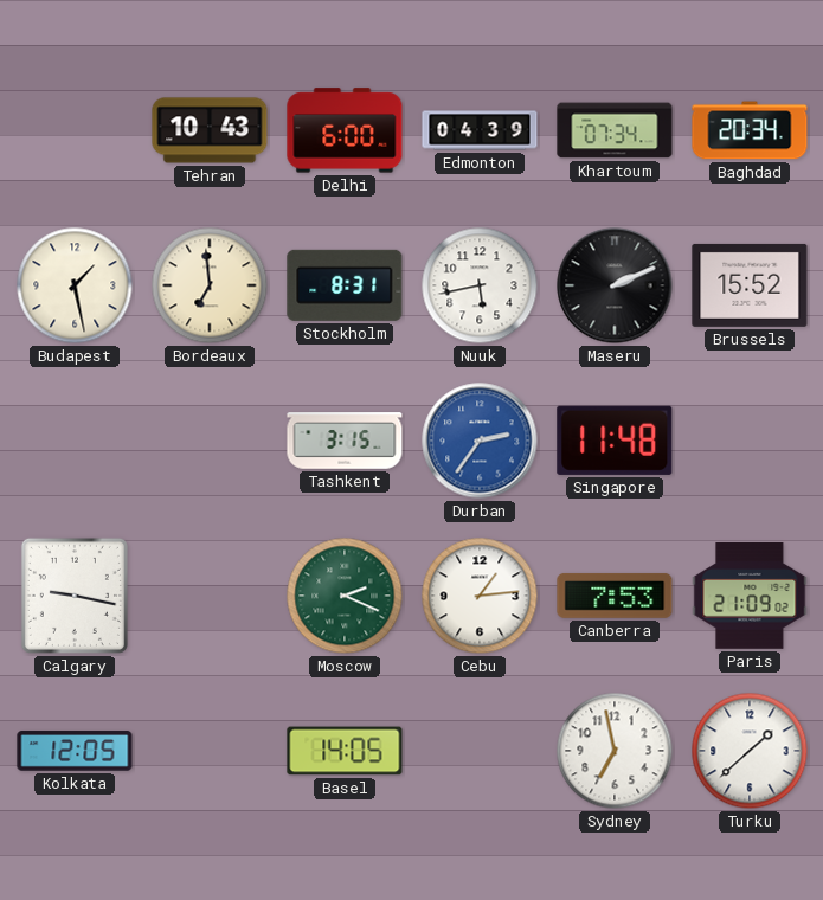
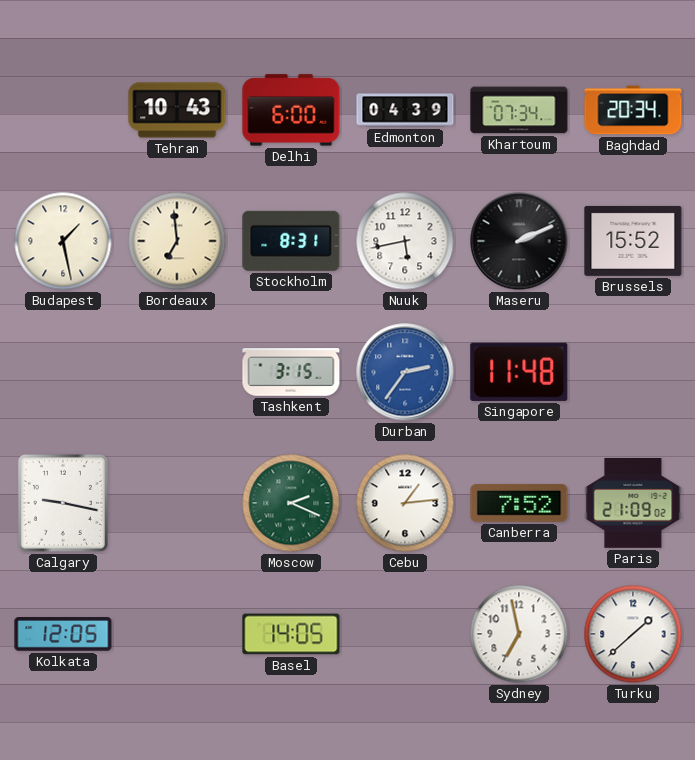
Canberra: 7:53 -> 7:52
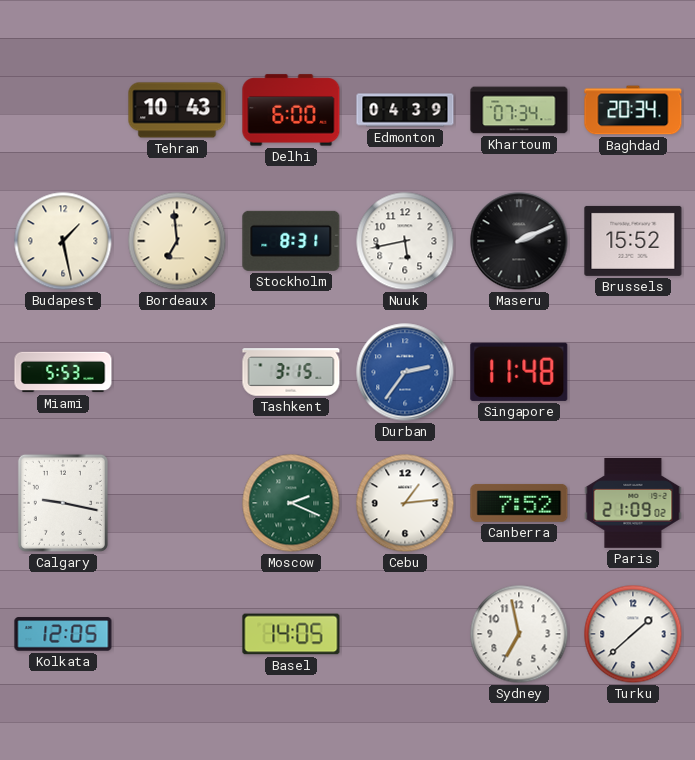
Miami: none -> 5:53
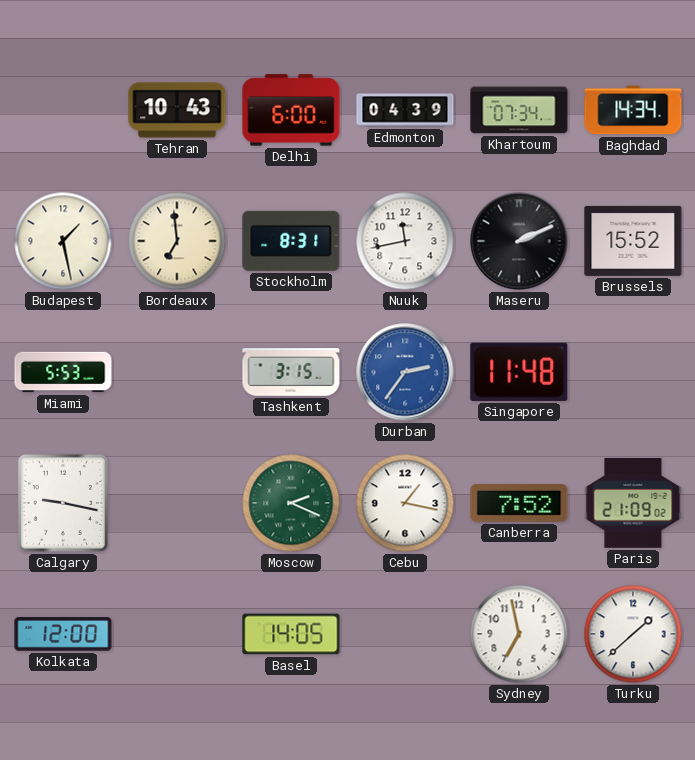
Baghdad: 20:34 -> 14:34
Nuuk: 5:43 -> 11:43
Cebu: 1:14 -> 1:17
Kolkata: 12:05 -> 12:00
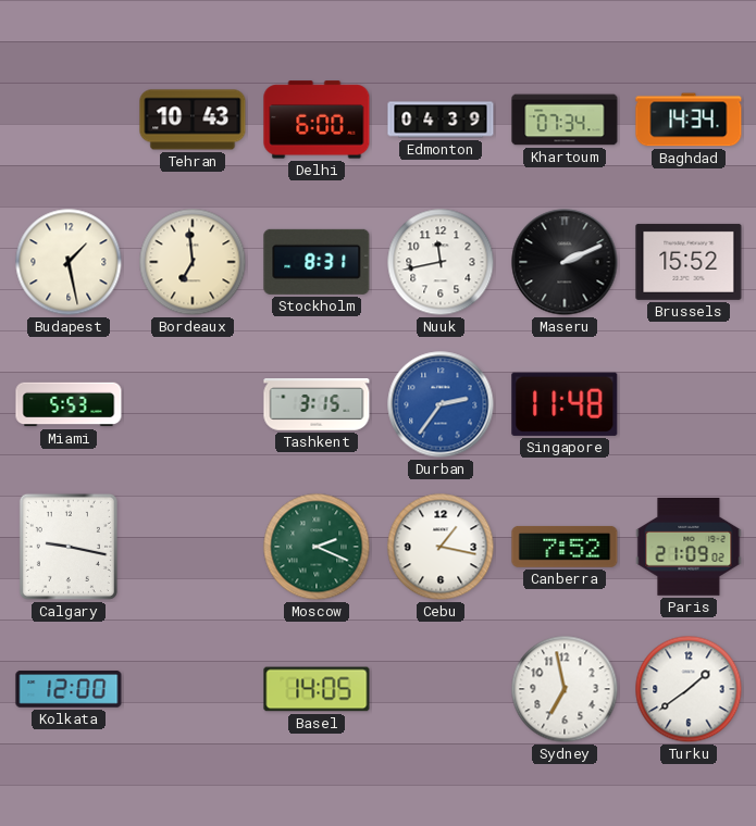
Turku: 1:38 -> 1:39
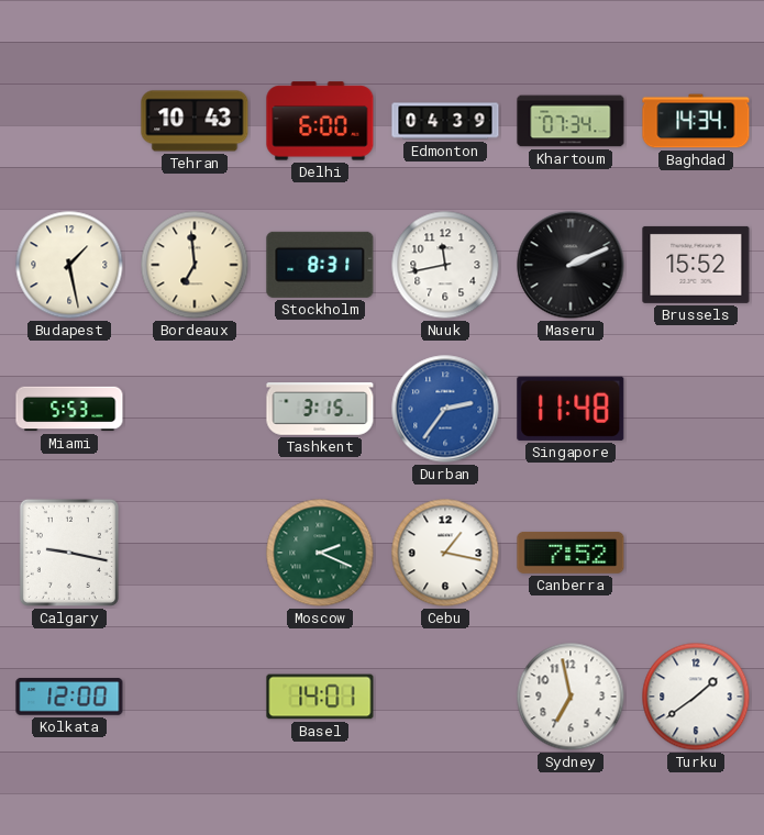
Paris: 21:09 -> none
Basel: 14:05 -> 14:01
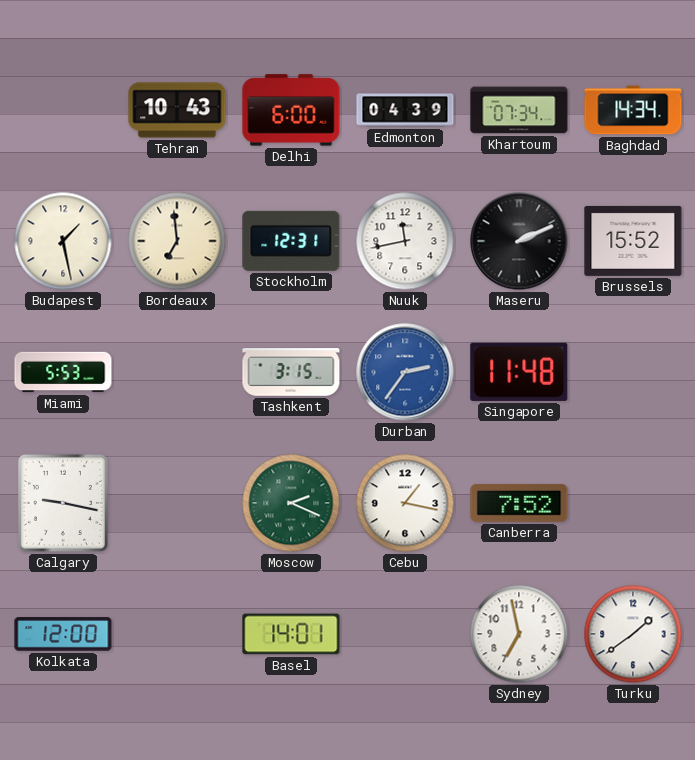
Stockholm: 8:31 -> 12:31
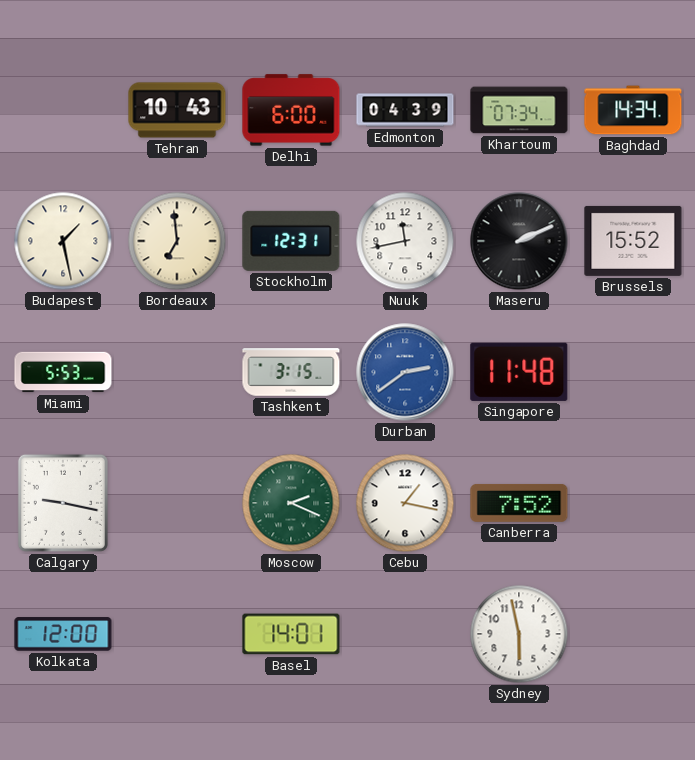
Durban: 2:36 -> 2:39
Sydney: 6:58 -> 5:58
Turku: 1:39 -> none
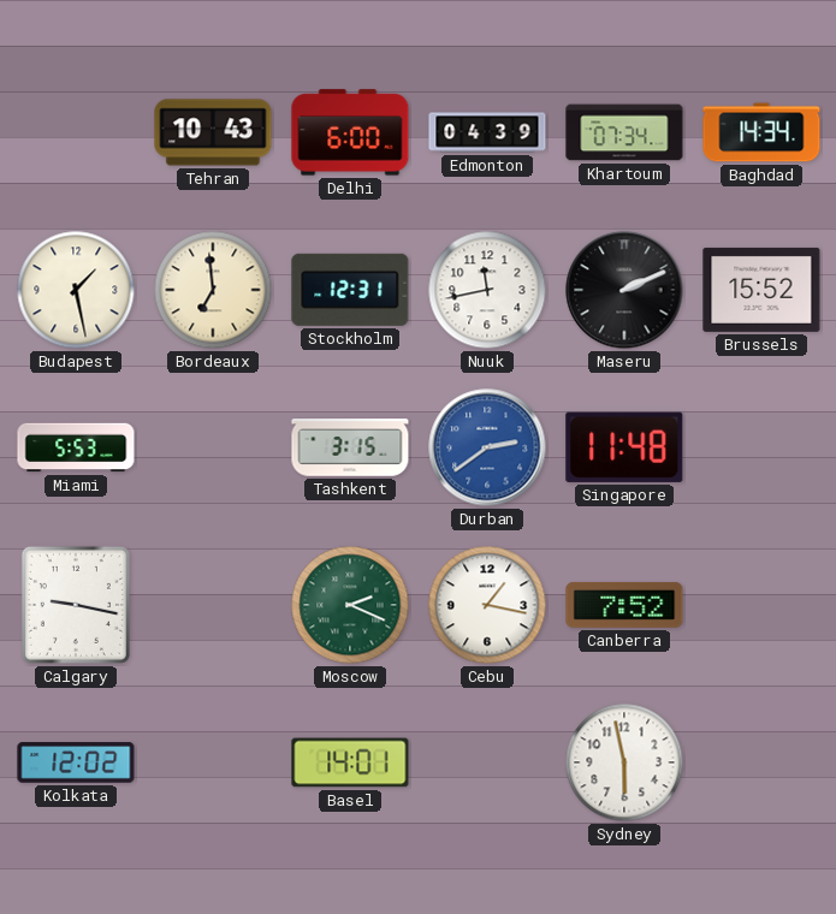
Kolkata: 12:00 -> 12:02
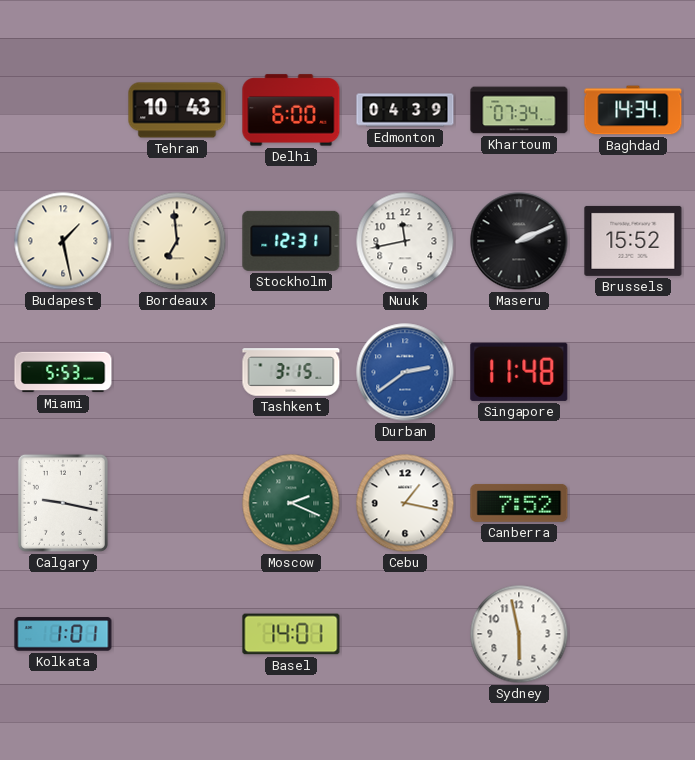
Kolkata: 12:02 -> 1:01
